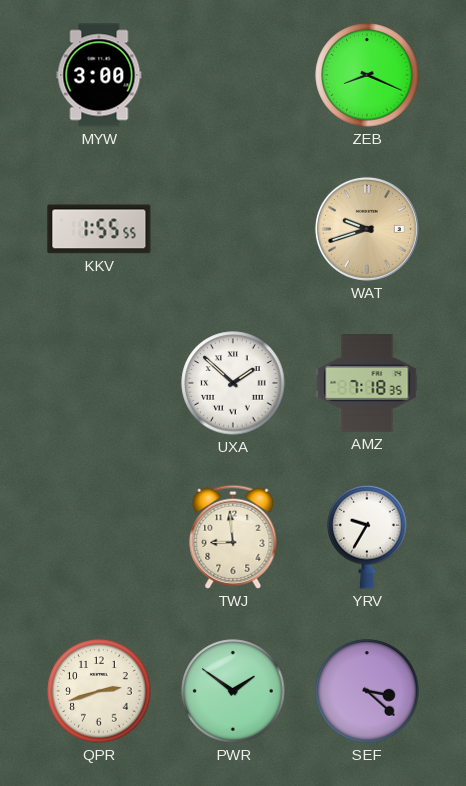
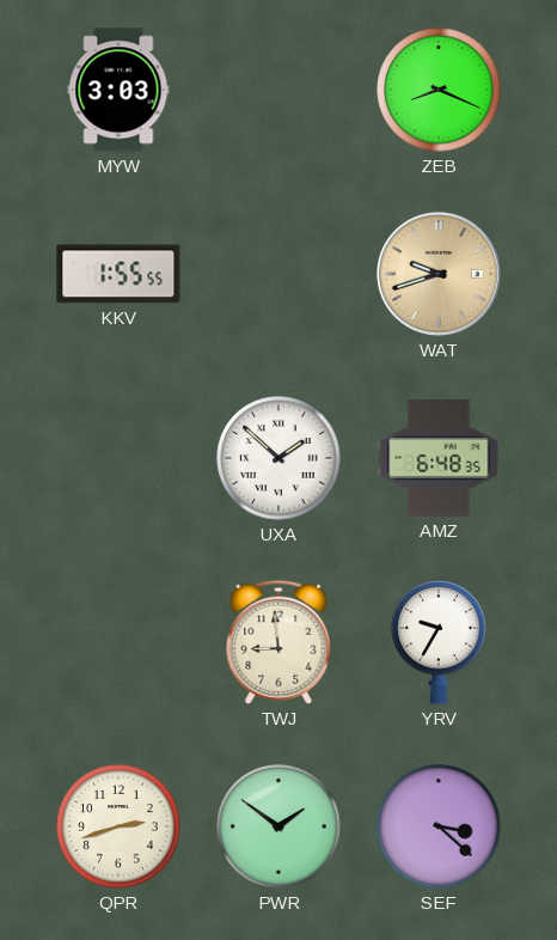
MYW: 3:00 -> 3:03
AMZ: 7:18 -> 6:48
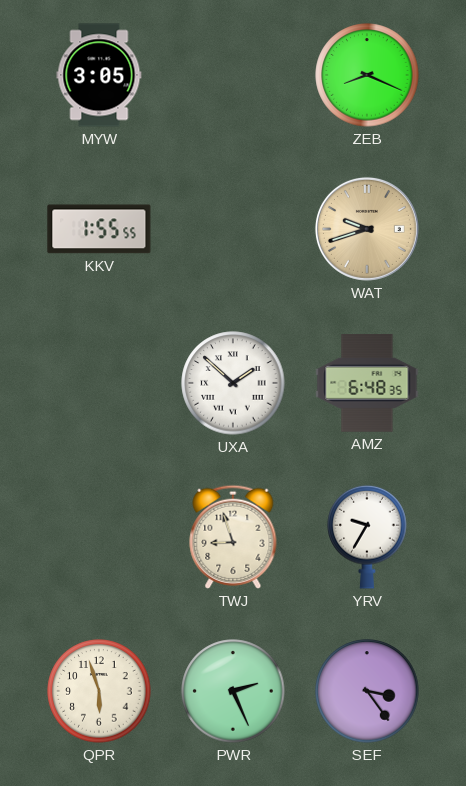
MYW: 3:03 -> 3:05
TWJ: 8:59 -> 8:57
QPR: 2:42 -> 5:57
PWR: 1:51 -> 2:26
SEF: 3:22 -> 3:24
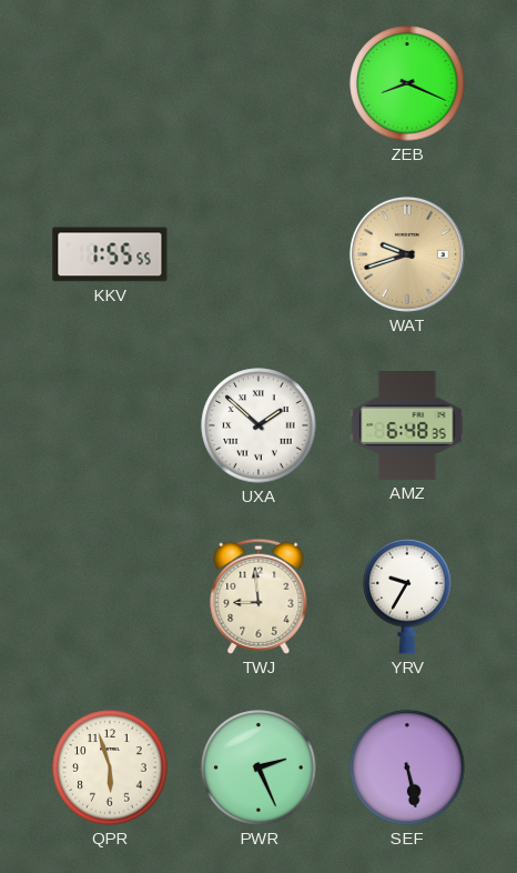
MYW: 3:05 -> none
TWJ: 8:57 -> 8:59
SEF: 3:24 -> 5:28
